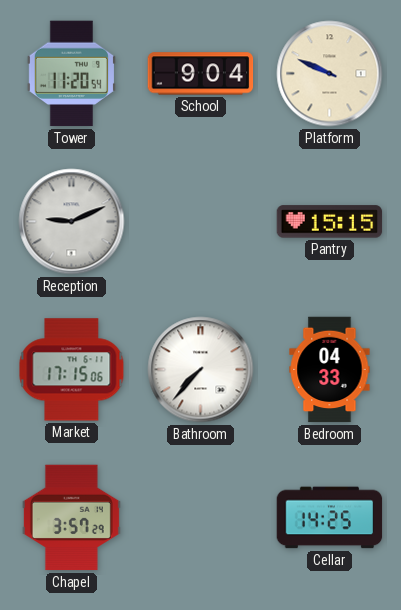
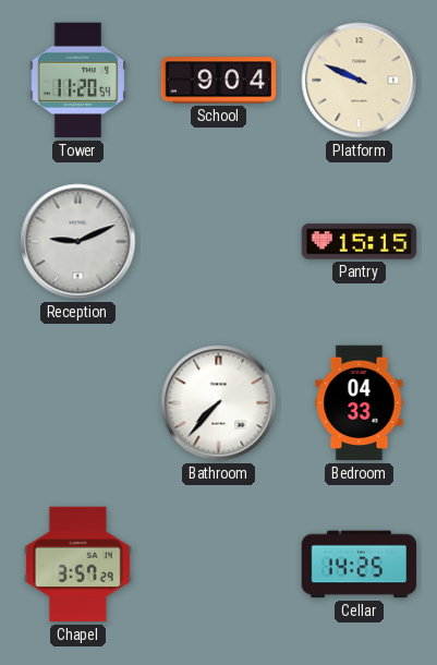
Market: 17:15 -> none
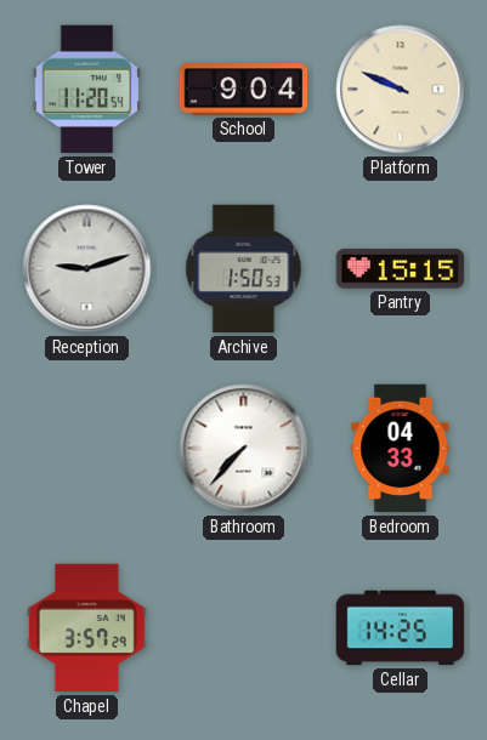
Reception: 9:11 -> 9:12
Archive: none -> 1:50
